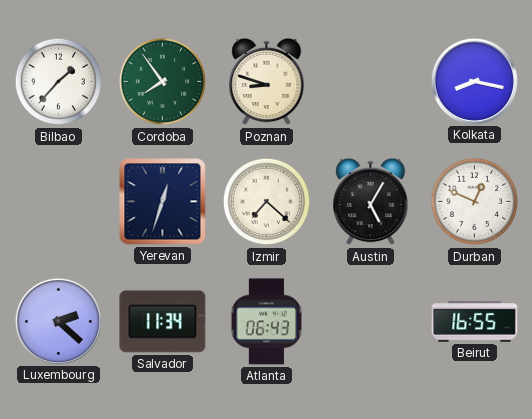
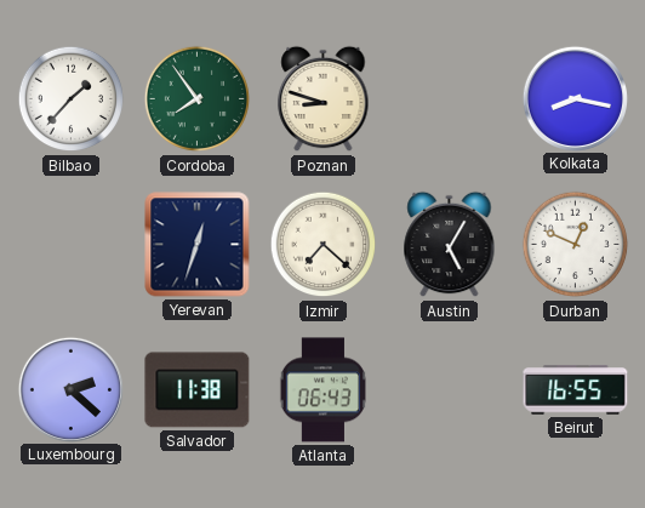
Salvador: 11:34 -> 11:38
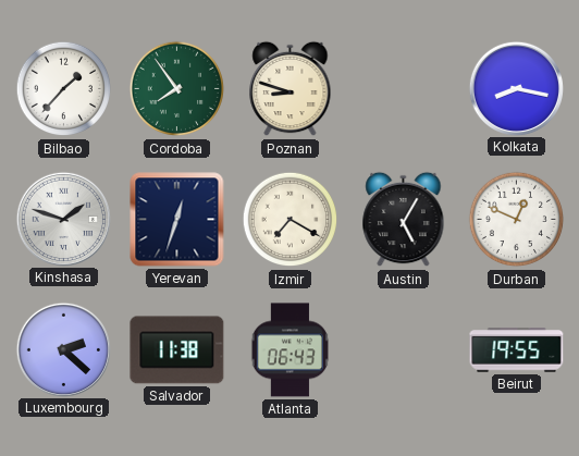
Kinshasa: none -> 1:48
Izmir: 7:22 -> 7:20
Beirut: 16:55 -> 19:55
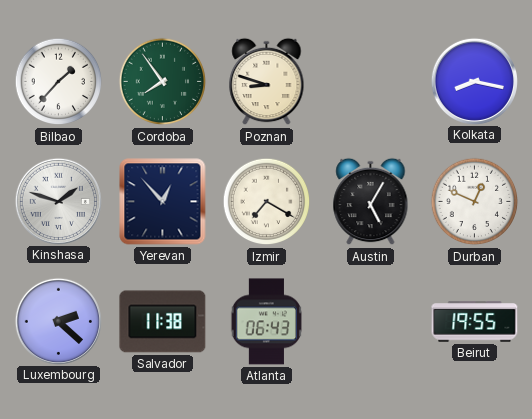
Yerevan: 12:33 -> 12:53
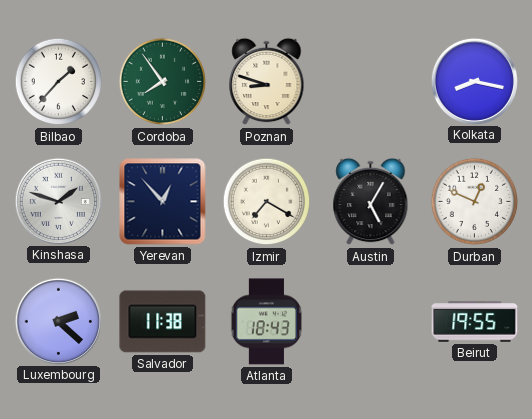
Atlanta: 06:43 -> 18:43
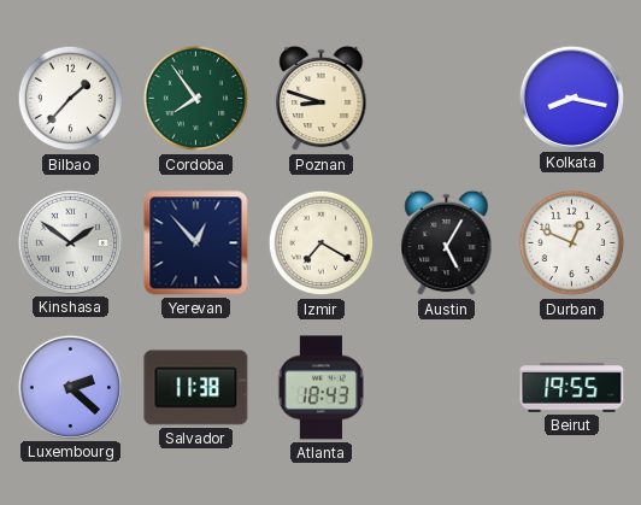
Kinshasa: 1:48 -> 1:51
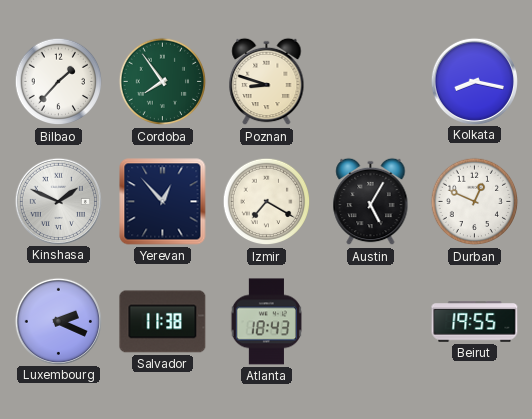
Kinshasa: 1:51 -> 1:49
Luxembourg: 2:22 -> 2:19
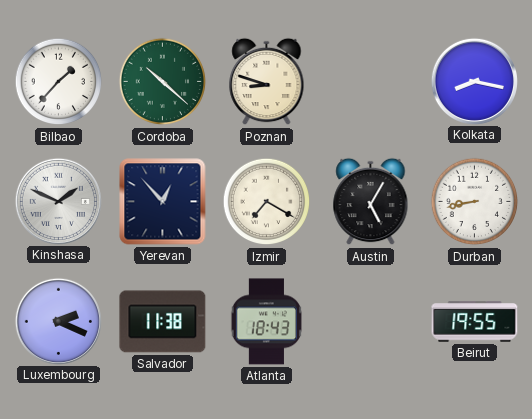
Cordoba: 7:54 -> 10:22
Durban: 12:49 -> 8:43
